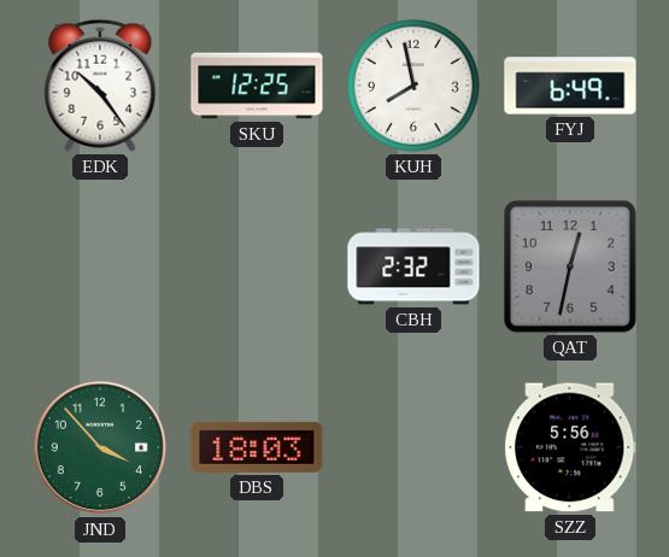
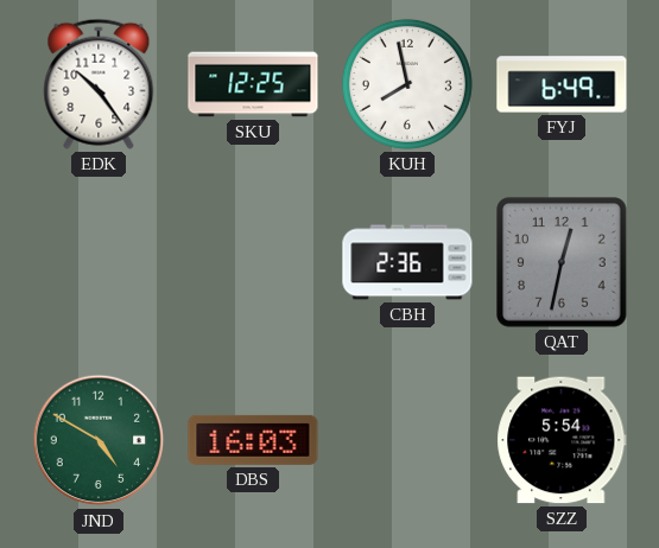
CBH: 2:32 -> 2:36
JND: 3:53 -> 4:50
DBS: 18:03 -> 16:03
SZZ: 5:56 -> 5:54
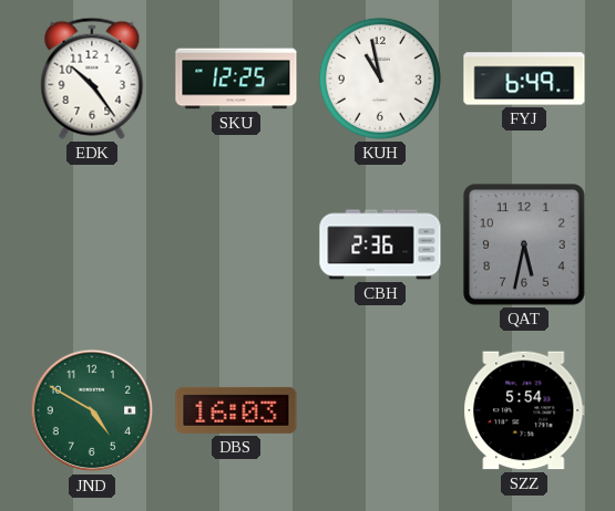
KUH: 7:58 -> 10:58
QAT: 12:32 -> 5:32
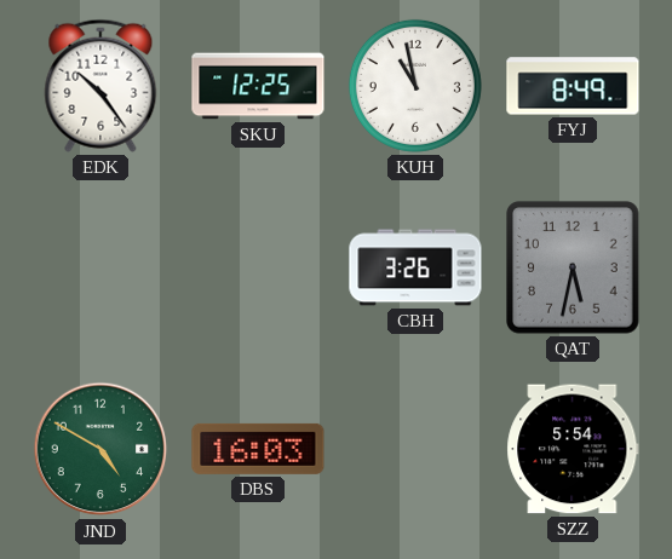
FYJ: 6:49 -> 8:49
CBH: 2:36 -> 3:26
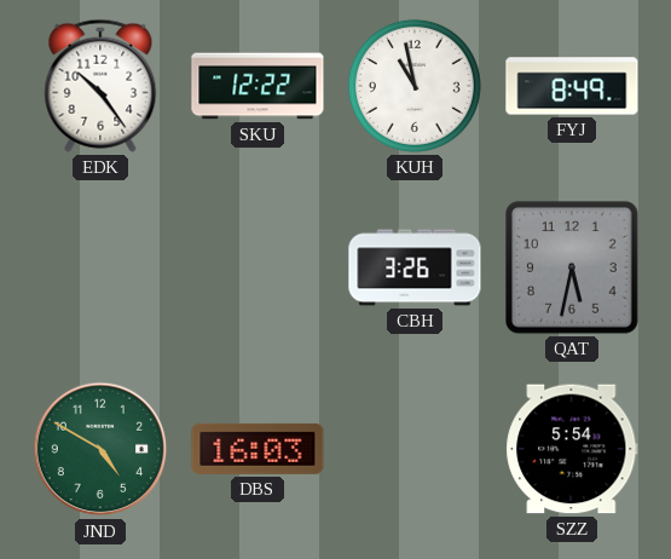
SKU: 12:25 -> 12:22
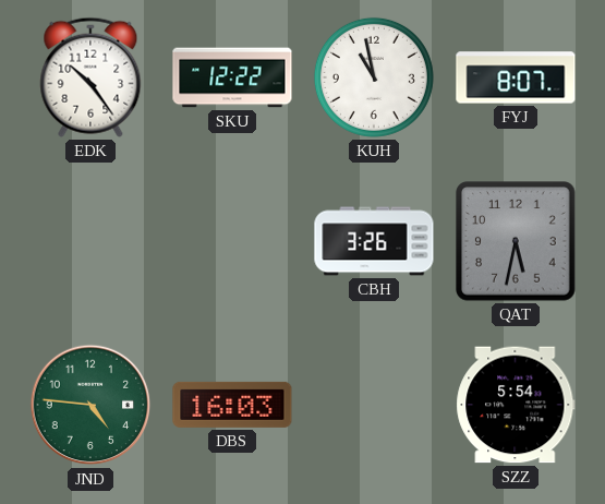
FYJ: 8:49 -> 8:07
JND: 4:50 -> 4:46
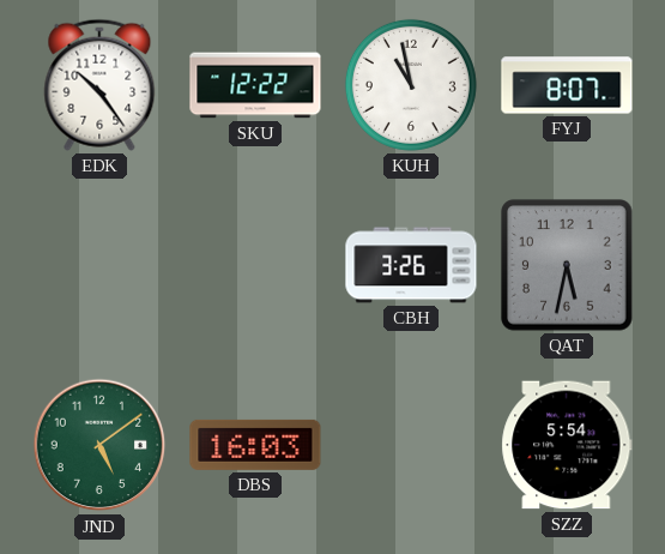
JND: 4:46 -> 5:09
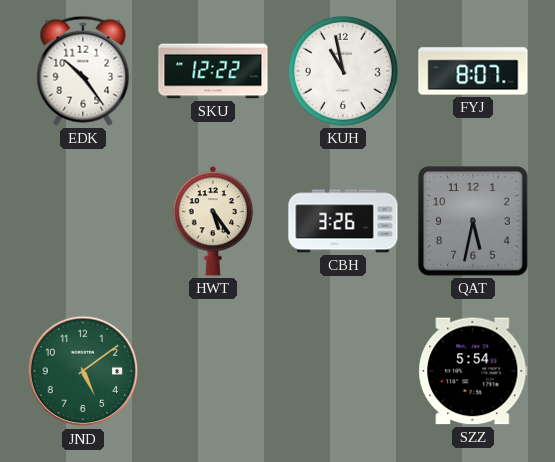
HWT: none -> 5:24
DBS: 16:03 -> none
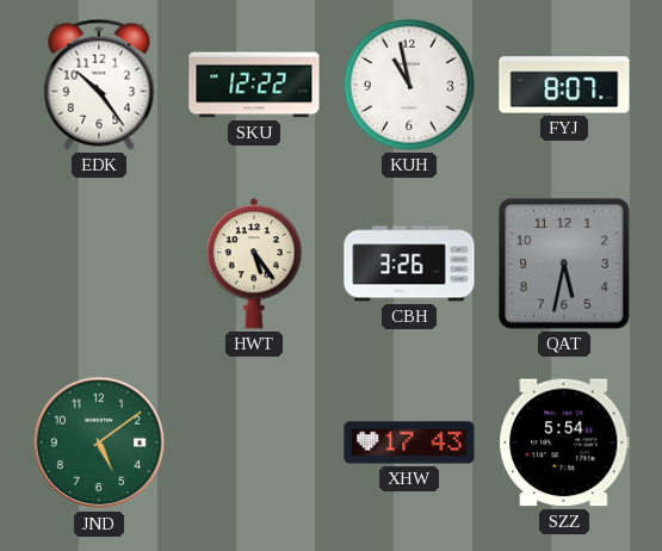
XHW: none -> 17:43
